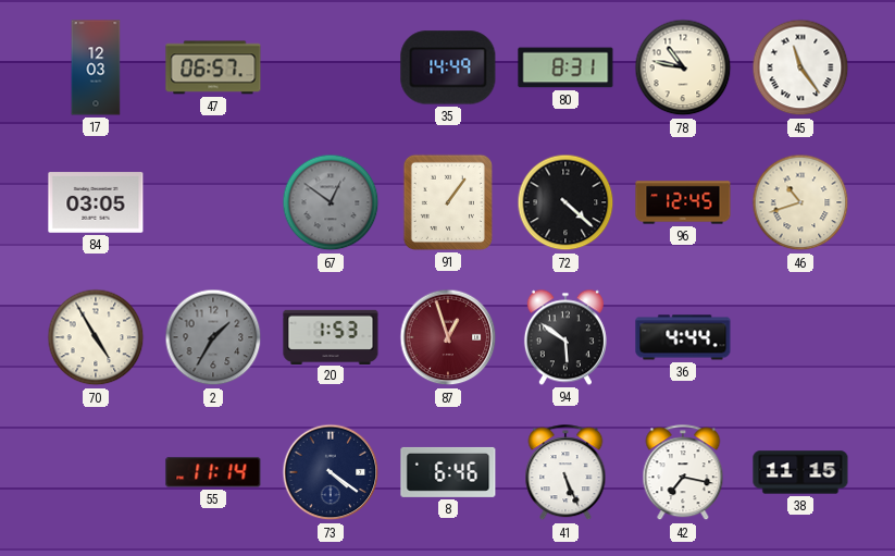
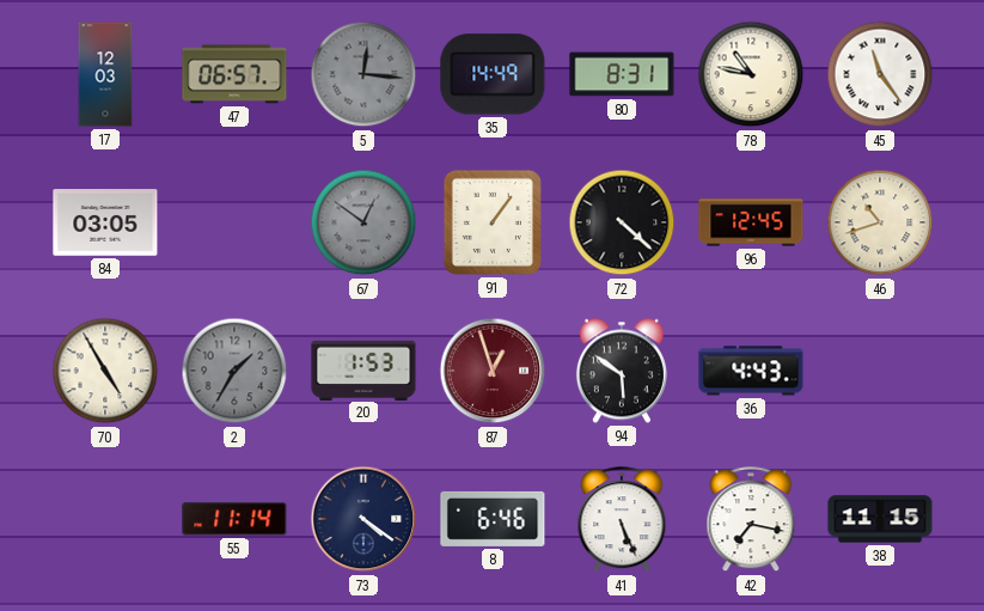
5: none -> 12:16
36: 4:44 -> 4:43
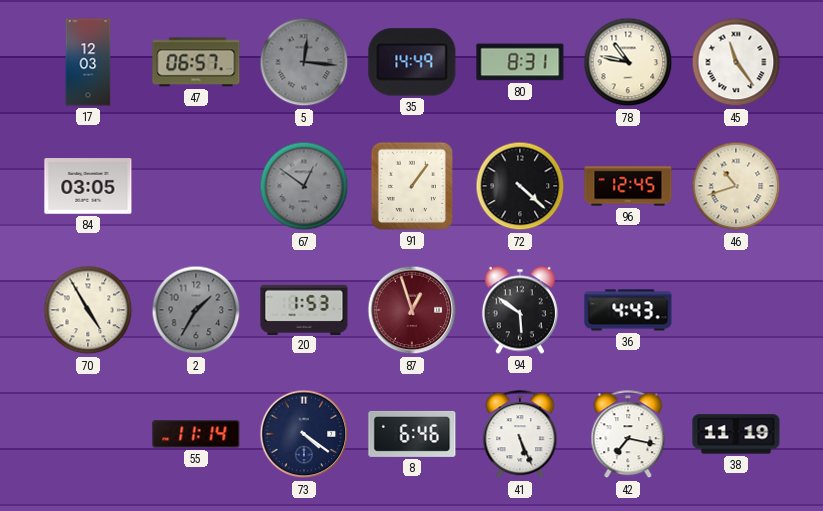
38: 11:15 -> 11:19
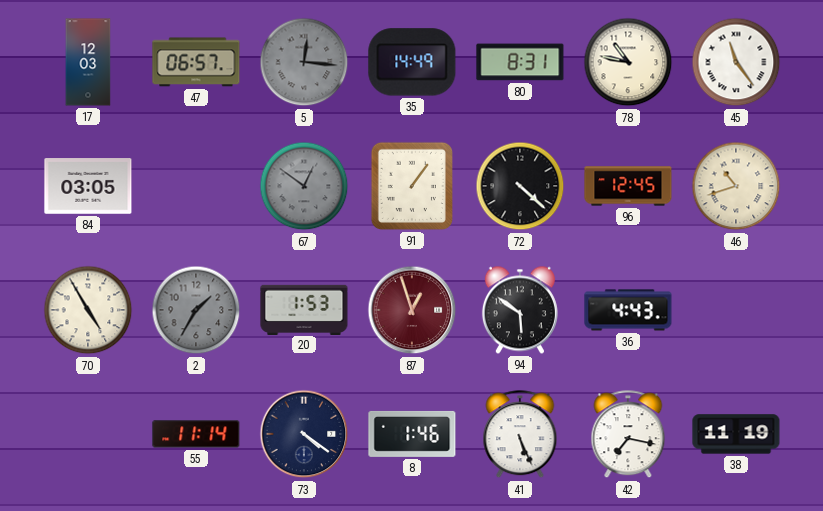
8: 6:46 -> 1:46
